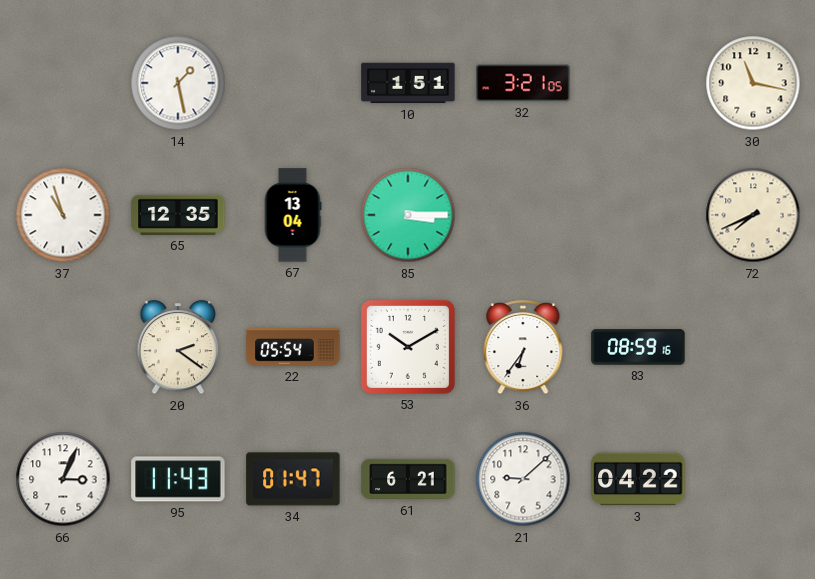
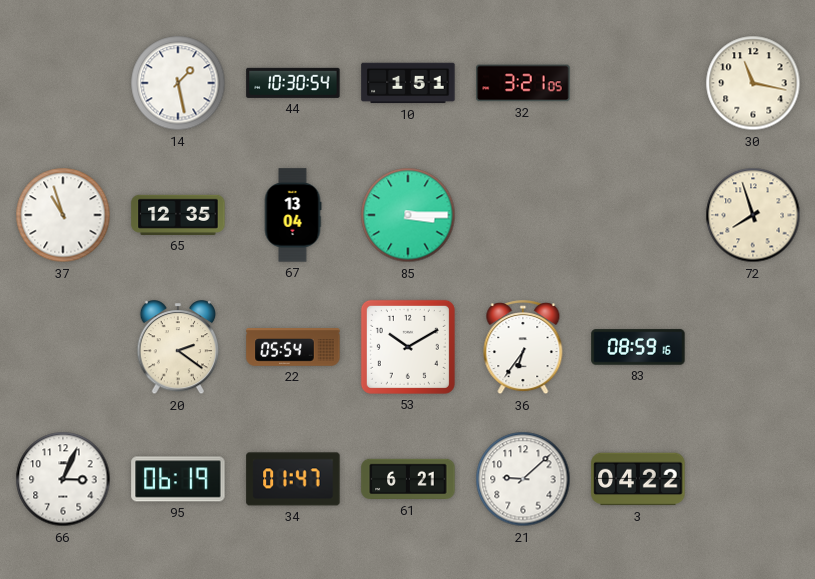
44: none -> 10:30
72: 7:41 -> 7:57
95: 11:43 -> 06:19
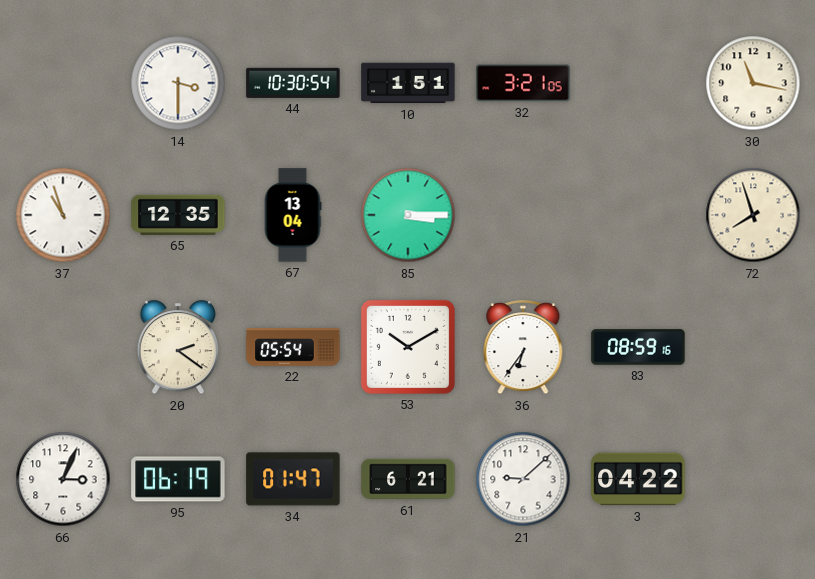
14: 1:28 -> 3:30
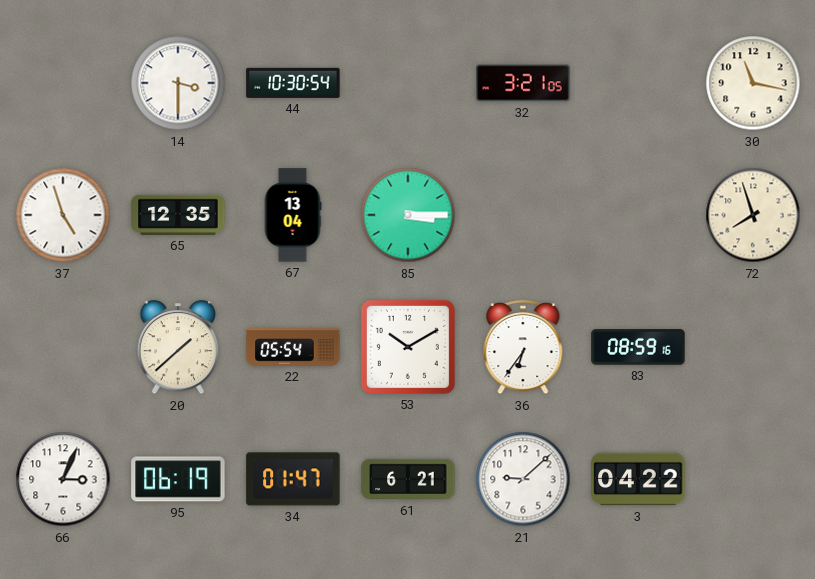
10: 1:51 -> none
37: 10:57 -> 4:57
20: 2:21 -> 1:38
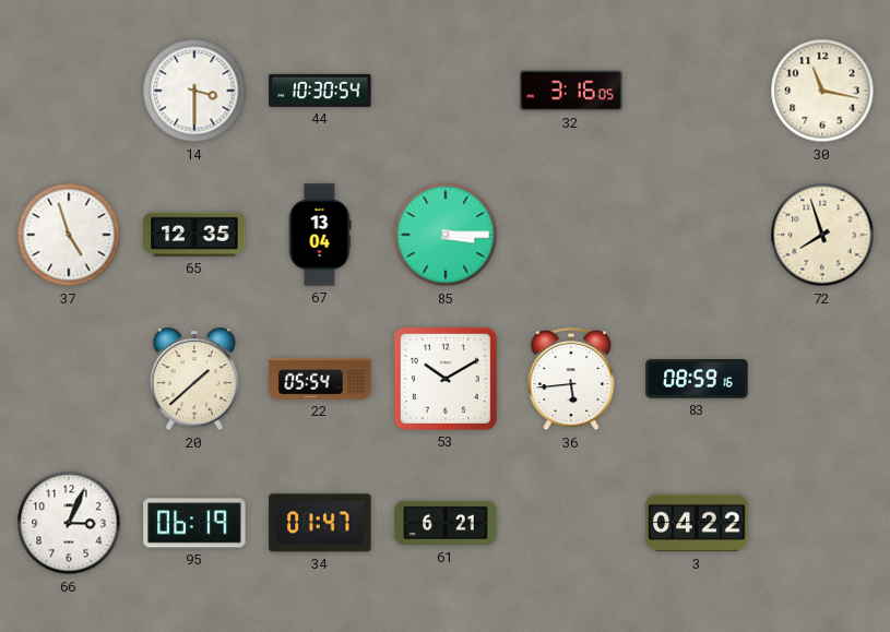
32: 3:21 -> 3:16
36: 6:36 -> 5:44
21: 9:08 -> none
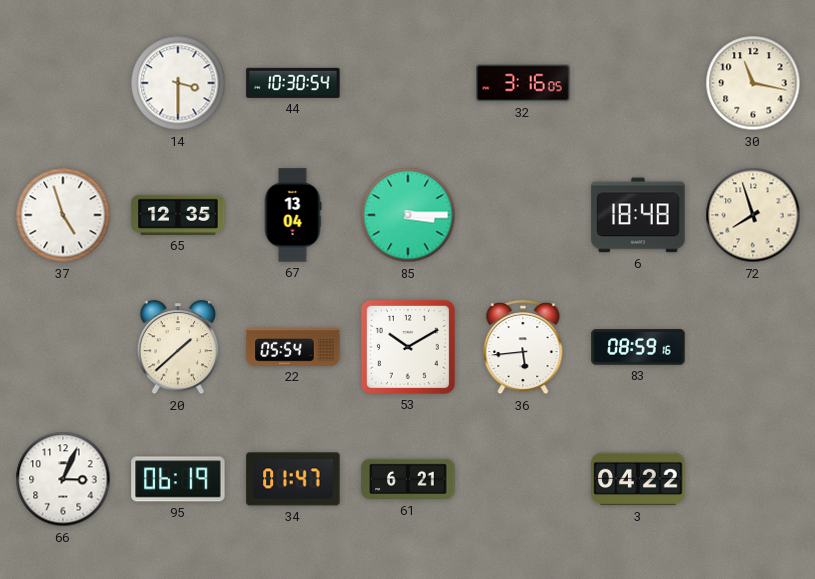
6: none -> 18:48
